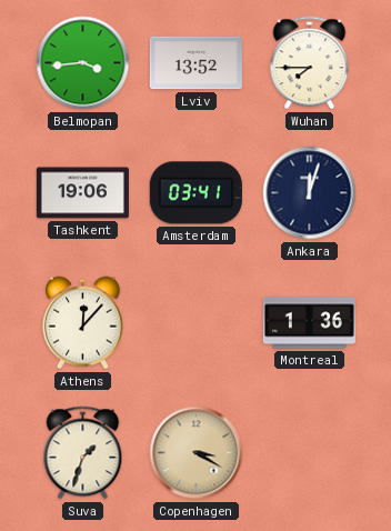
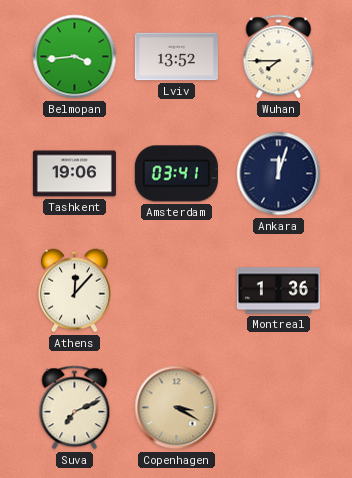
Suva: 1:33 -> 7:11
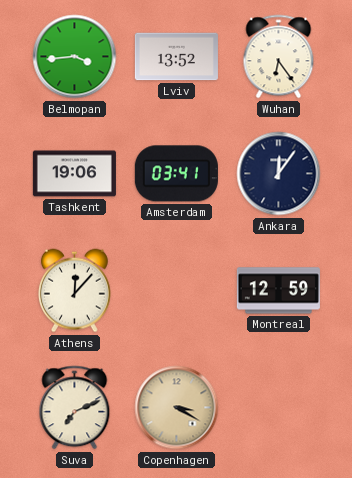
Wuhan: 7:45 -> 6:24
Ankara: 12:03 -> 12:06
Montreal: 1:36 -> 12:59
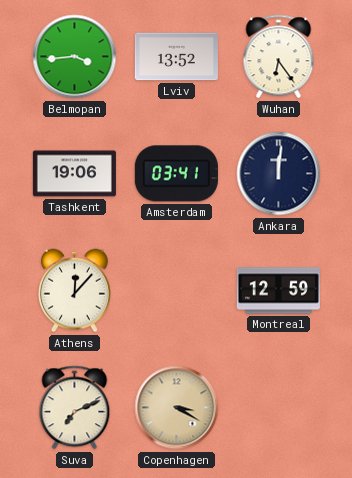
Ankara: 12:06 -> 12:01
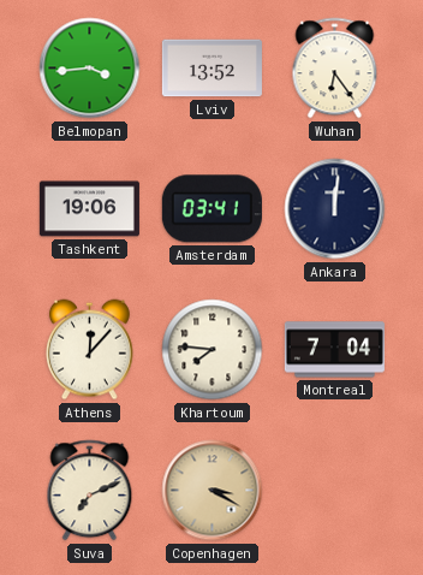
Khartoum: none -> 7:46
Montreal: 12:59 -> 7:04
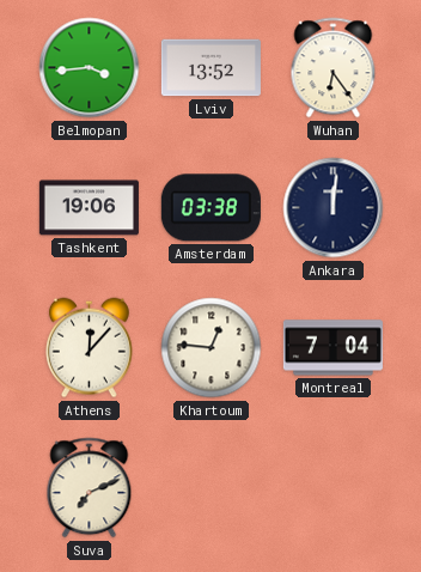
Amsterdam: 03:41 -> 03:38
Khartoum: 7:46 -> 12:46
Copenhagen: 3:20 -> none
